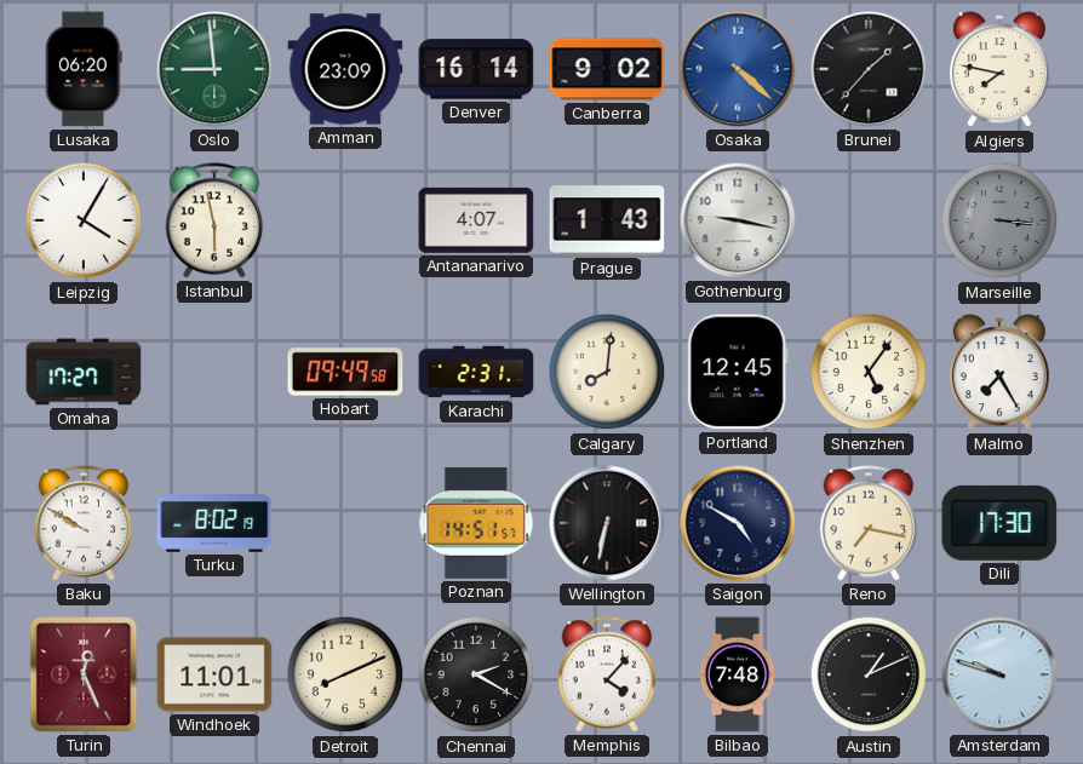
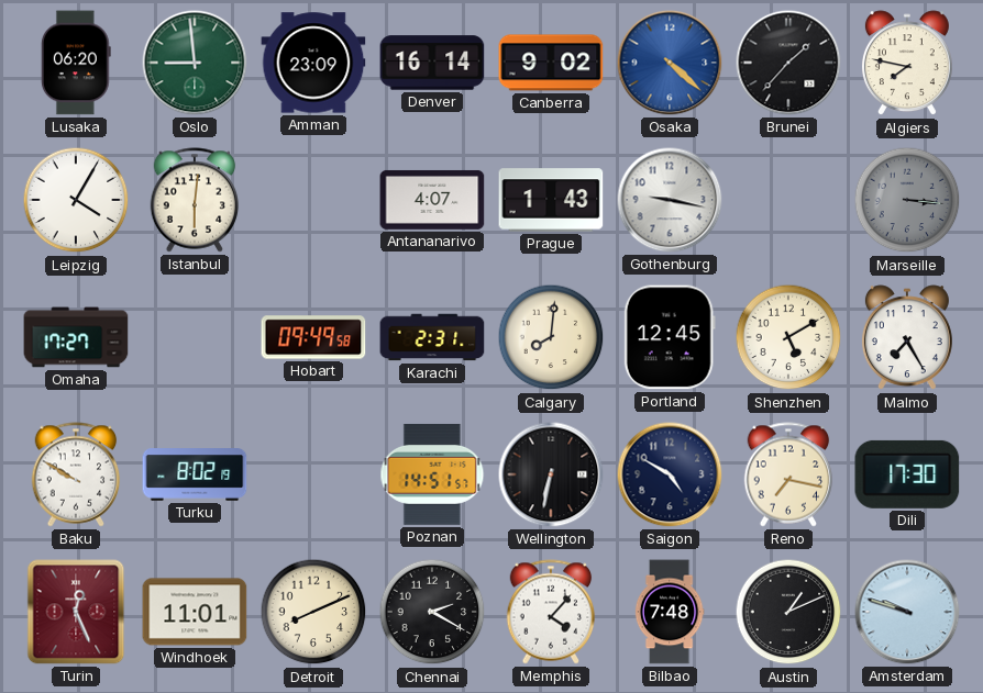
Istanbul: 5:58 -> 6:01
Shenzhen: 5:06 -> 5:10
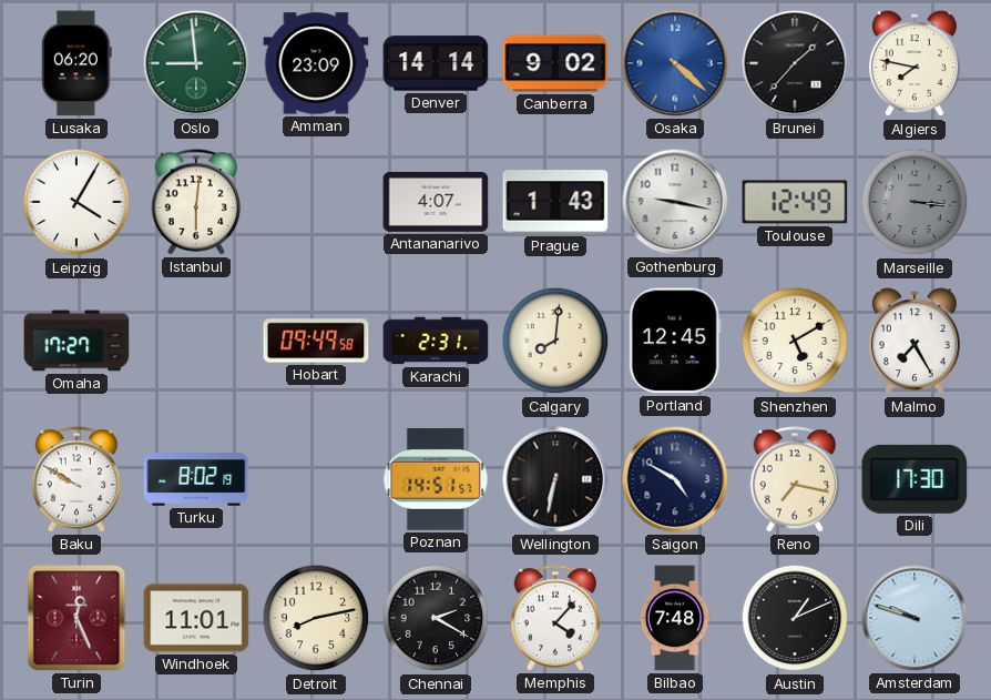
Denver: 16:14 -> 14:14
Toulouse: none -> 12:49
Detroit: 8:11 -> 8:13
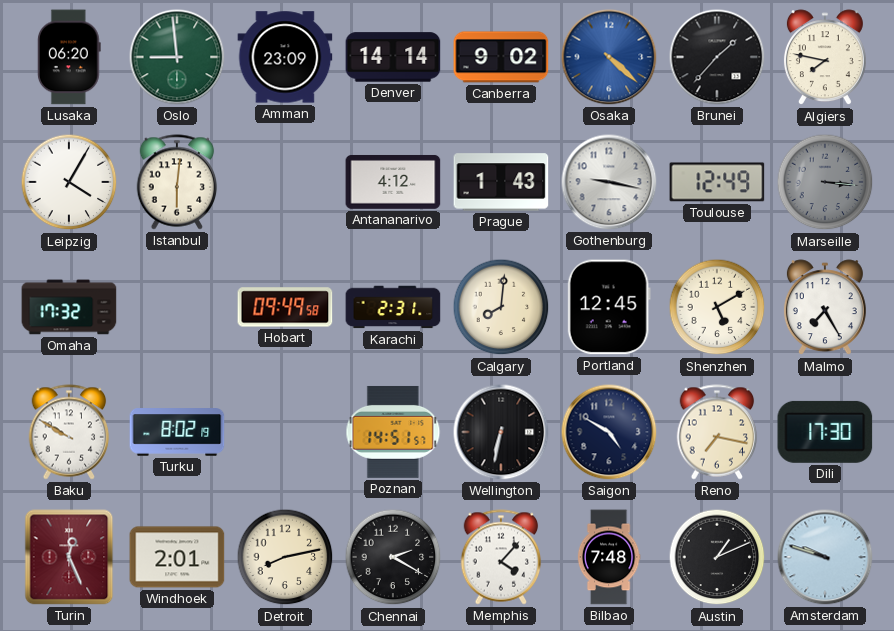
Antananarivo: 4:07 -> 4:12
Omaha: 17:27 -> 17:32
Windhoek: 11:01 -> 2:01
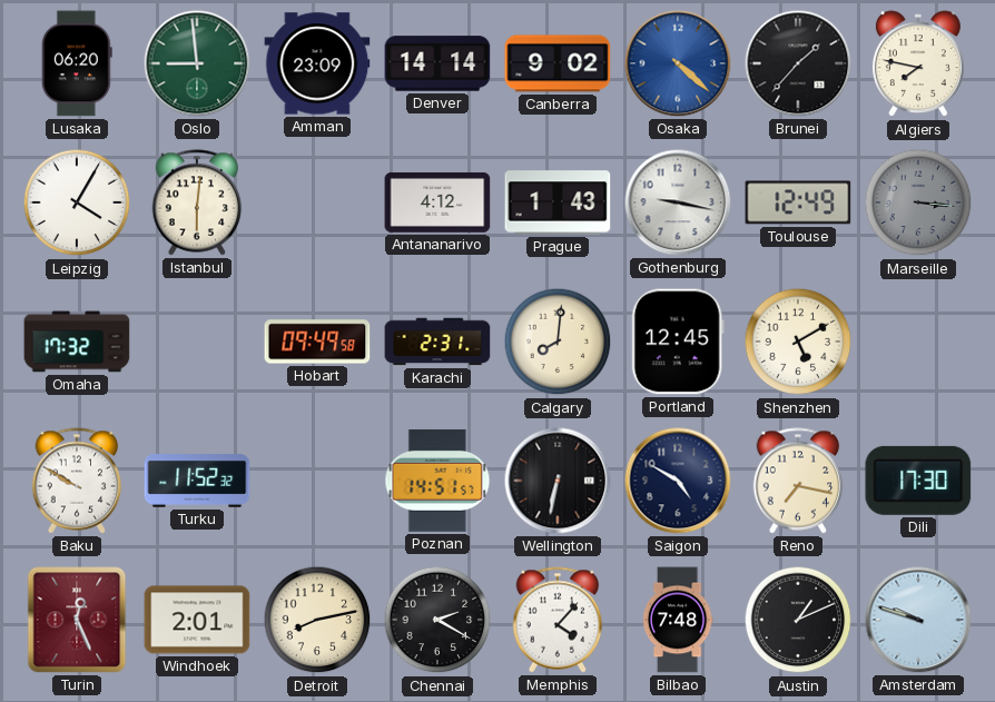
Malmo: 7:25 -> none
Turku: 8:02 -> 11:52
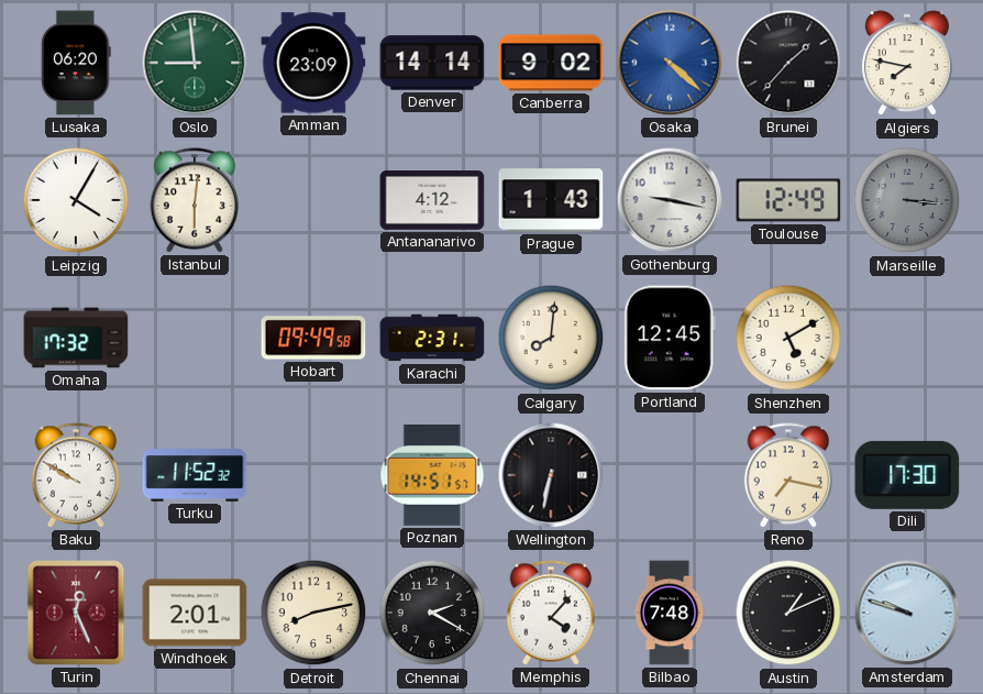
Saigon: 4:50 -> none
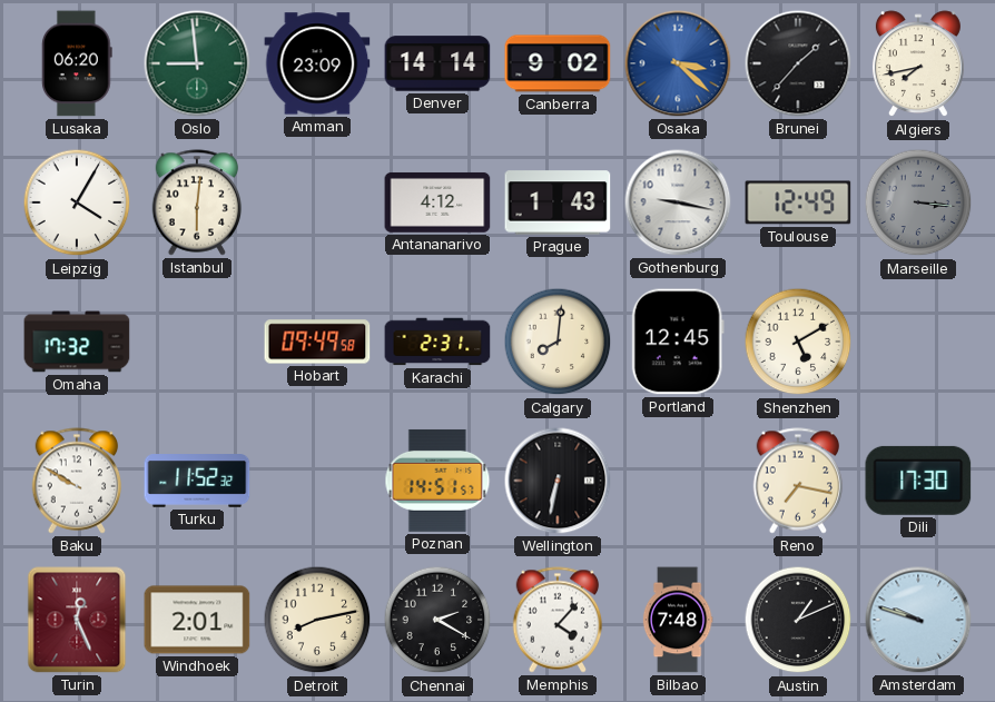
Osaka: 4:22 -> 3:22
Algiers: 7:47 -> 7:43
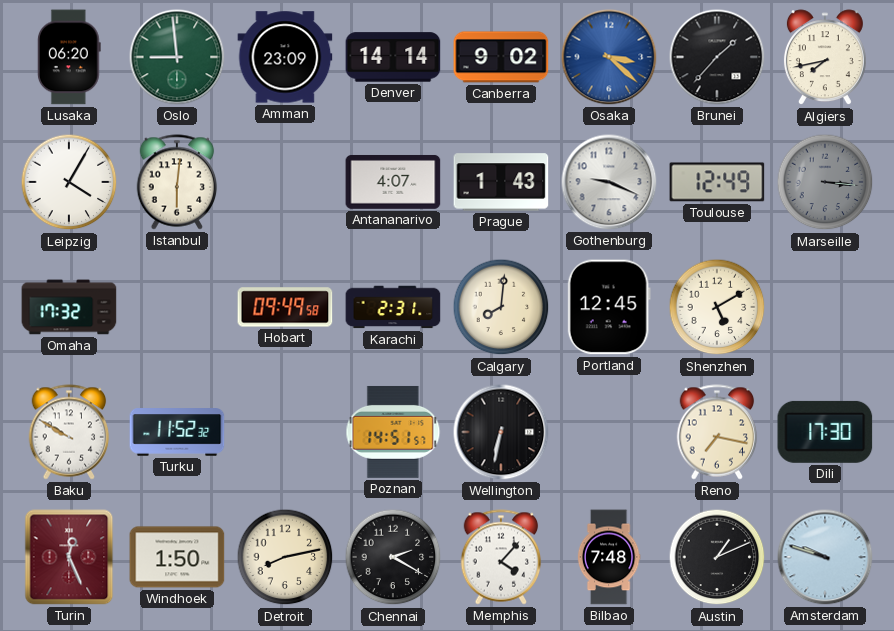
Antananarivo: 4:12 -> 4:07
Gothenburg: 9:17 -> 9:19
Windhoek: 2:01 -> 1:50
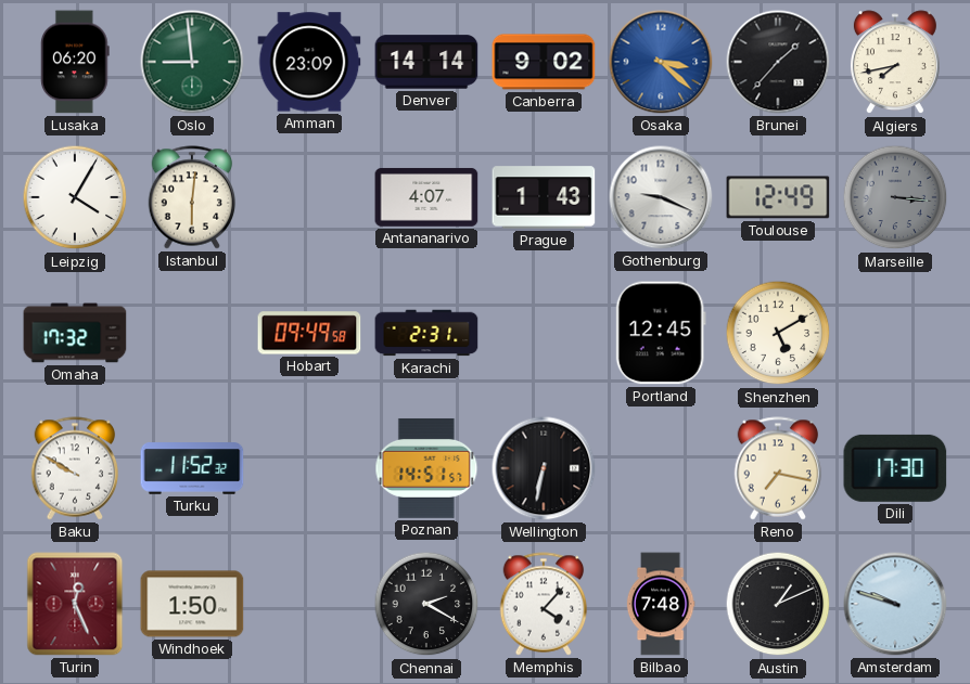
Calgary: 8:01 -> none
Detroit: 8:13 -> none
